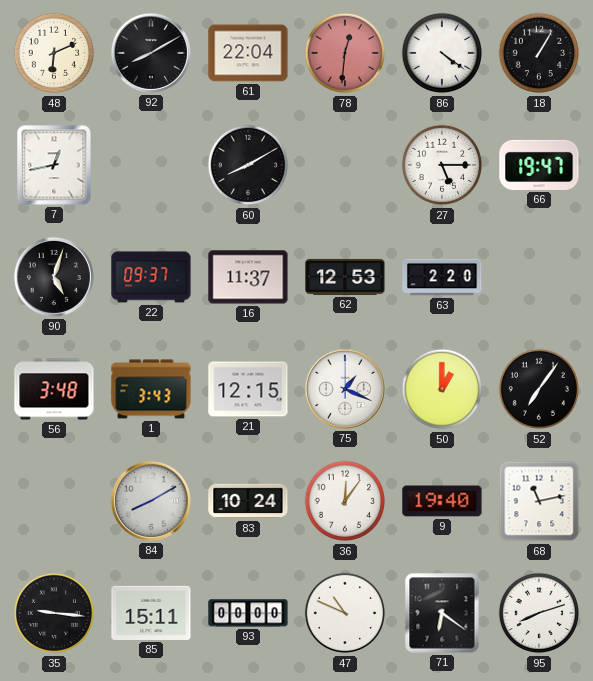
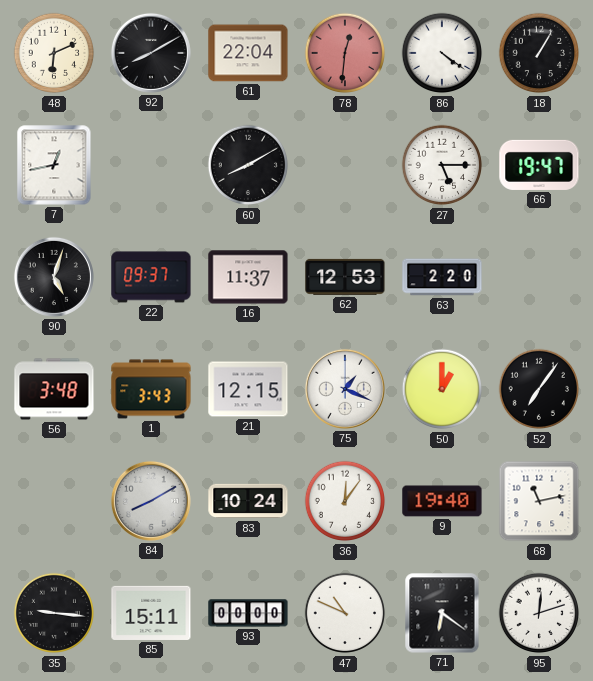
95: 8:12 -> 12:12
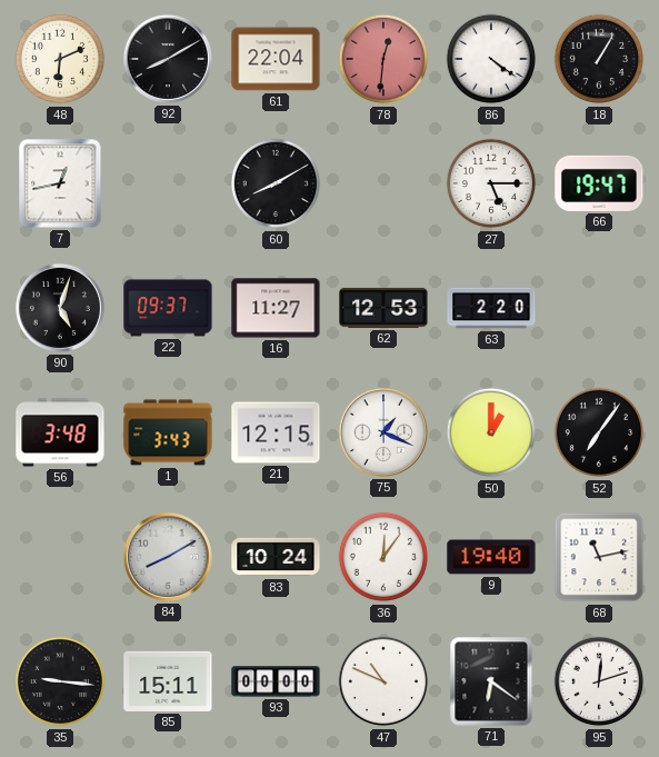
16: 11:37 -> 11:27
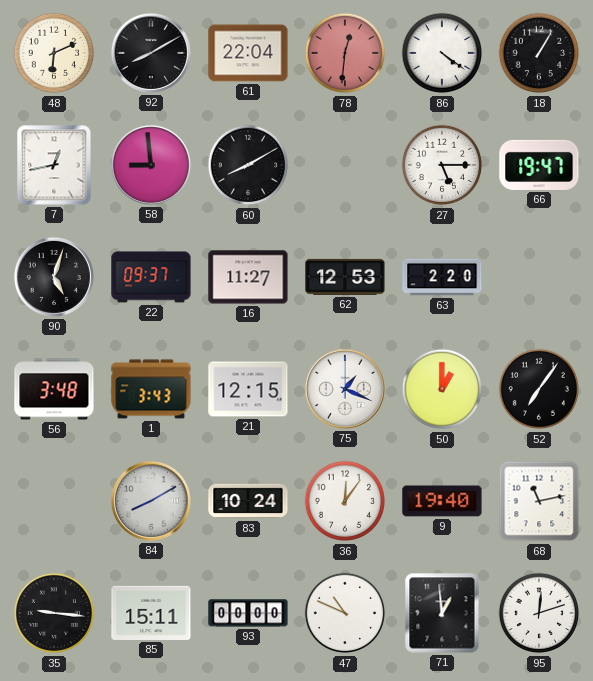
58: none -> 8:59
71: 6:21 -> 12:59
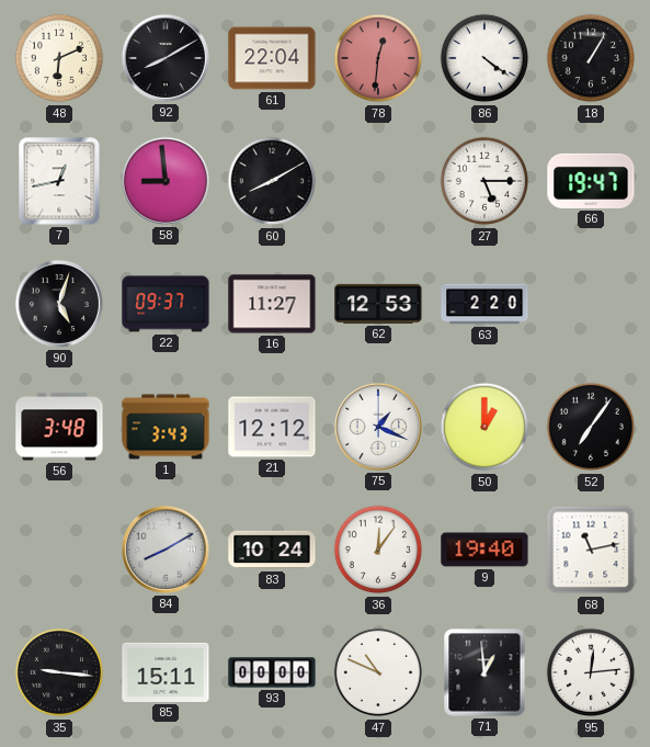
21: 12:15 -> 12:12
95: 12:12 -> 12:14
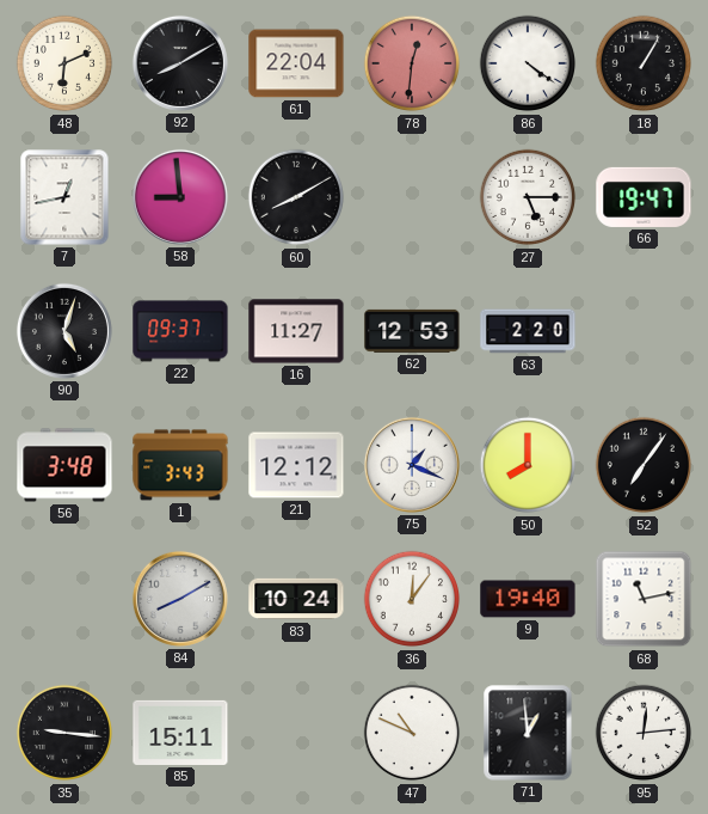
50: 1:00 -> 8:00
93: 00:00 -> none
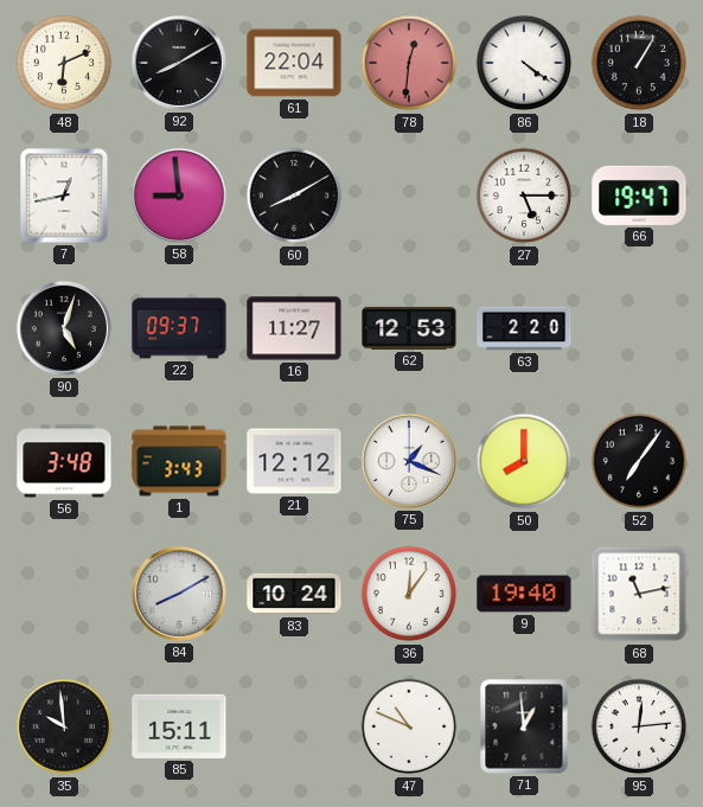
35: 9:16 -> 9:59
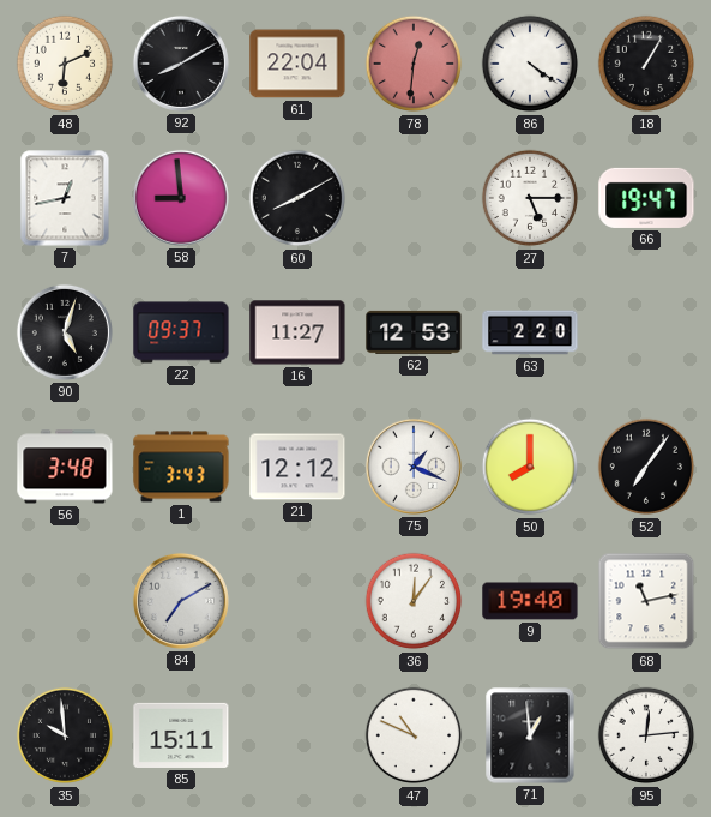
84: 8:10 -> 7:10
83: 10:24 -> none
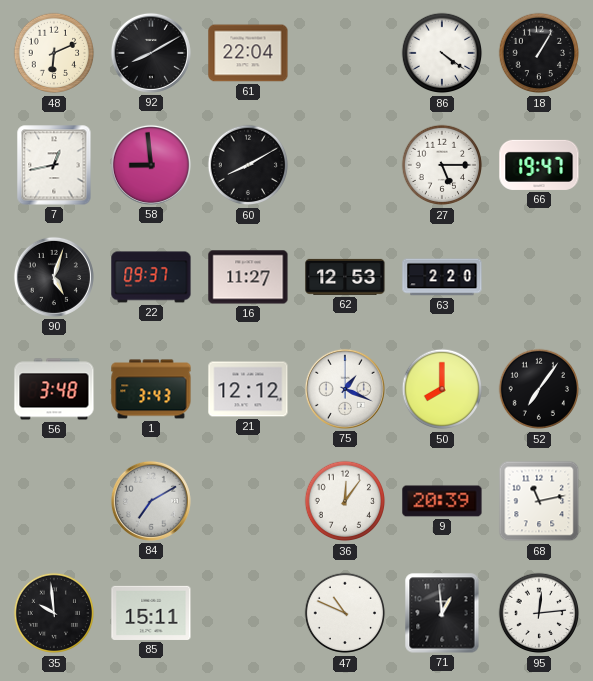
78: 12:31 -> none
9: 19:40 -> 20:39
